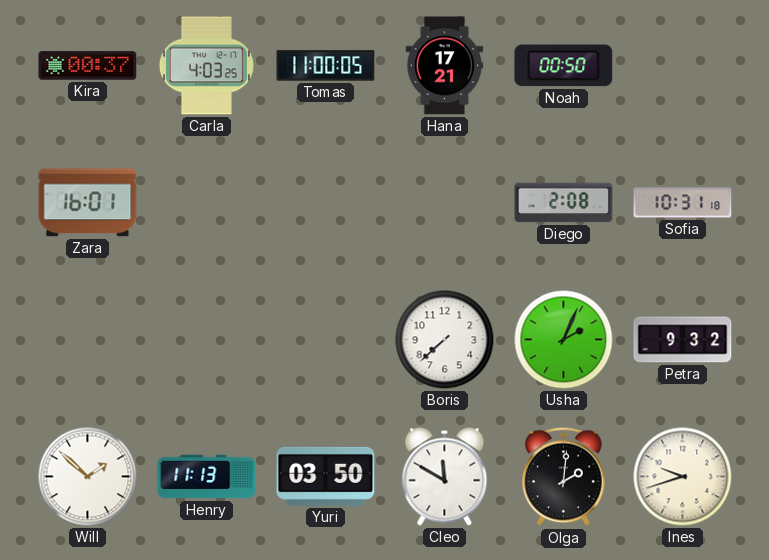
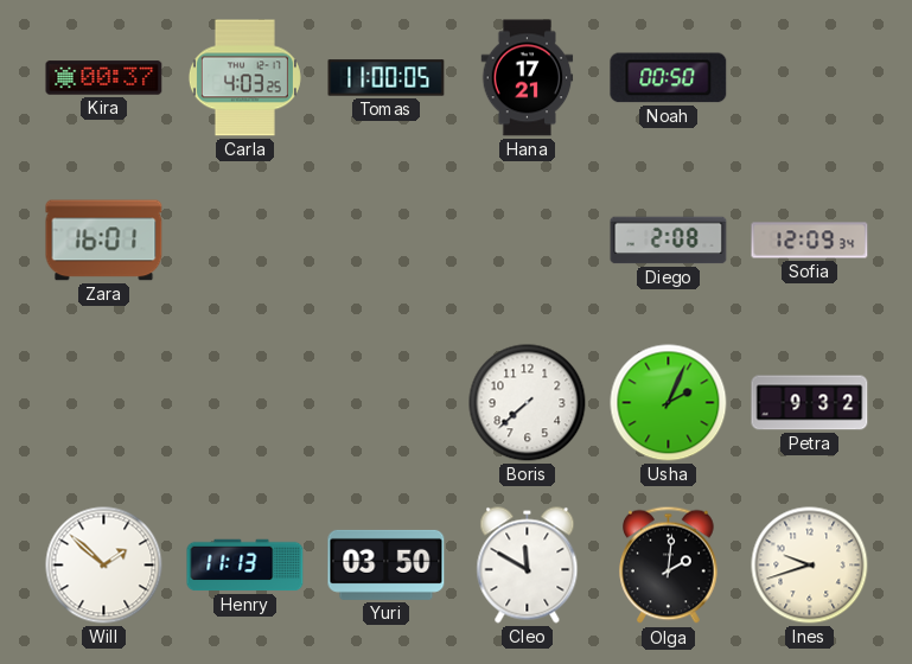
Sofia: 10:31 -> 12:09
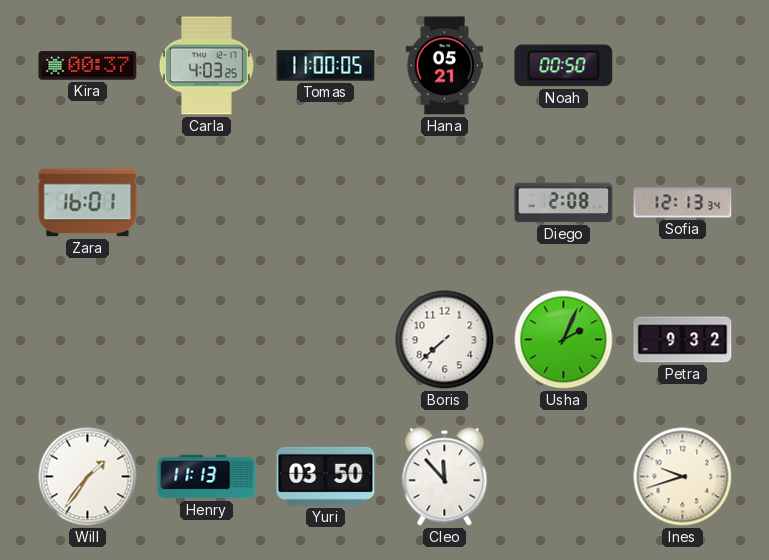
Hana: 17:21 -> 05:21
Sofia: 12:09 -> 12:13
Will: 1:52 -> 1:36
Cleo: 11:50 -> 11:53
Olga: 2:01 -> none
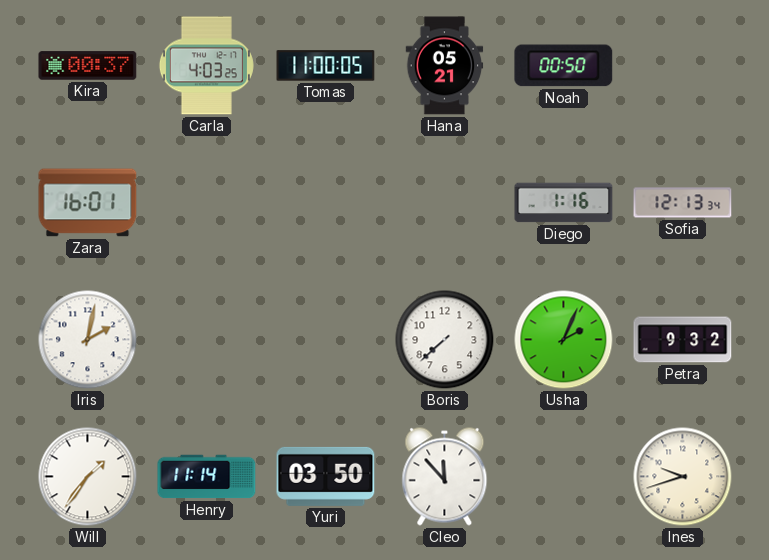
Diego: 2:08 -> 1:16
Iris: none -> 2:02
Henry: 11:13 -> 11:14
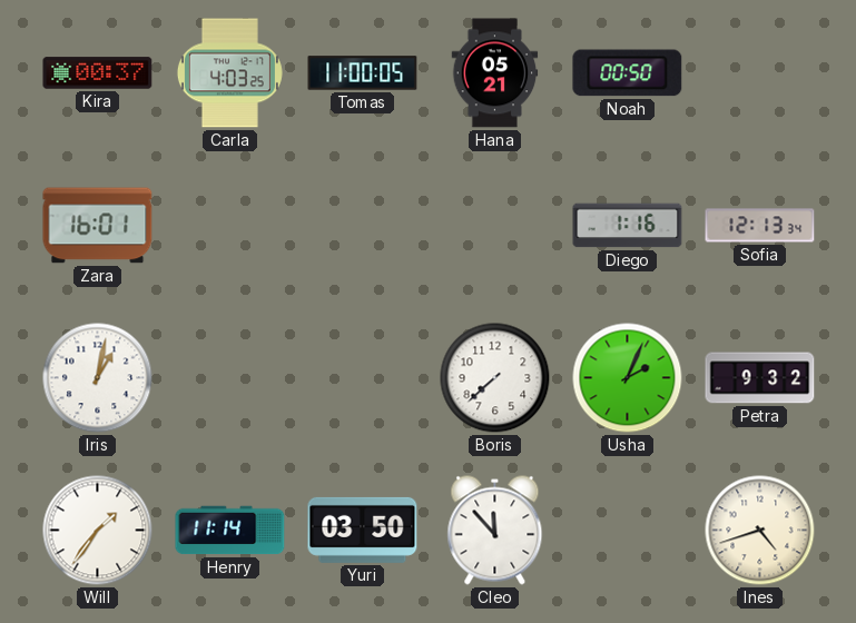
Iris: 2:02 -> 1:02
Ines: 9:42 -> 4:42
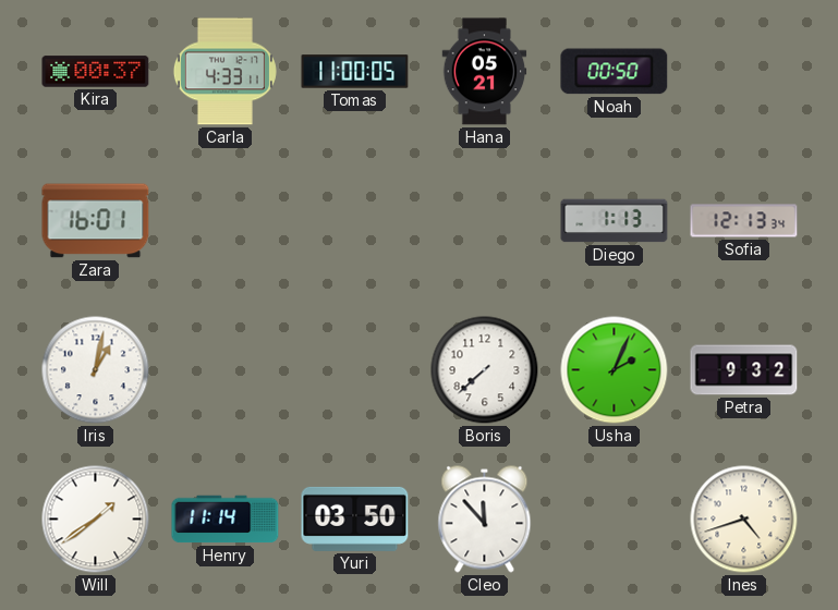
Carla: 4:03 -> 4:33
Diego: 1:16 -> 1:13
Will: 1:36 -> 1:39
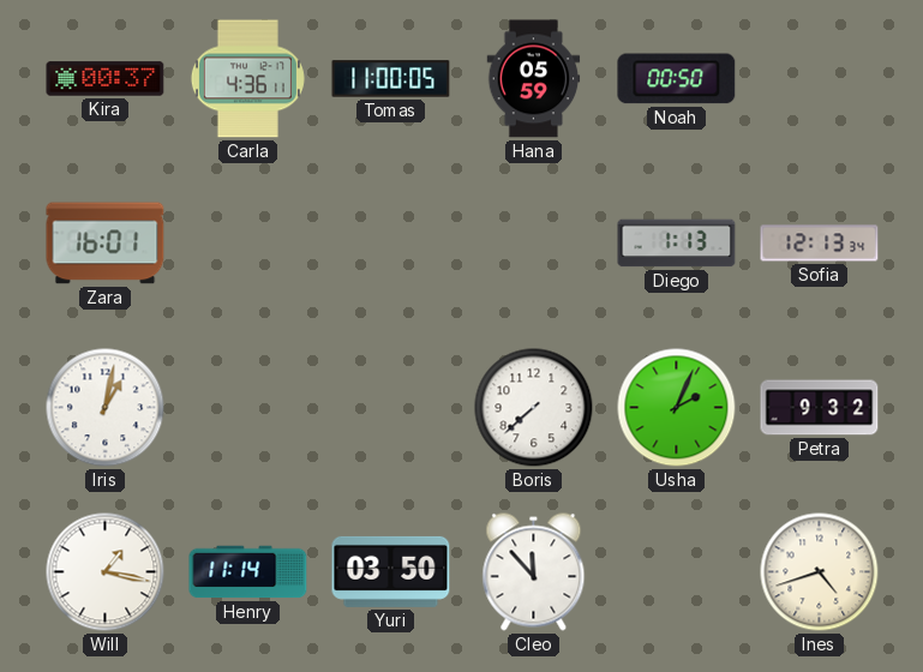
Carla: 4:33 -> 4:36
Hana: 05:21 -> 05:59
Will: 1:39 -> 1:17
